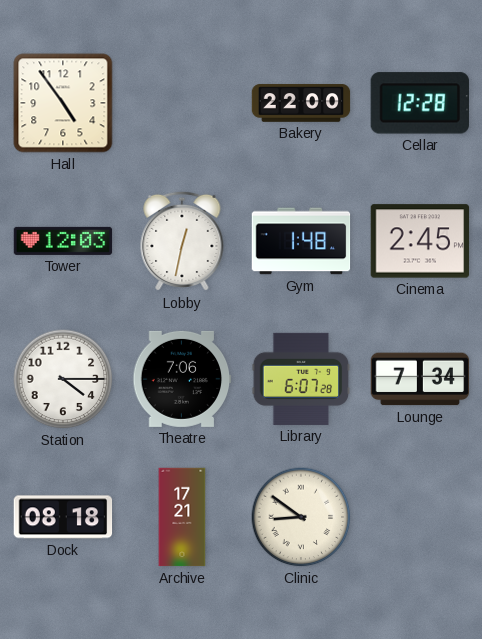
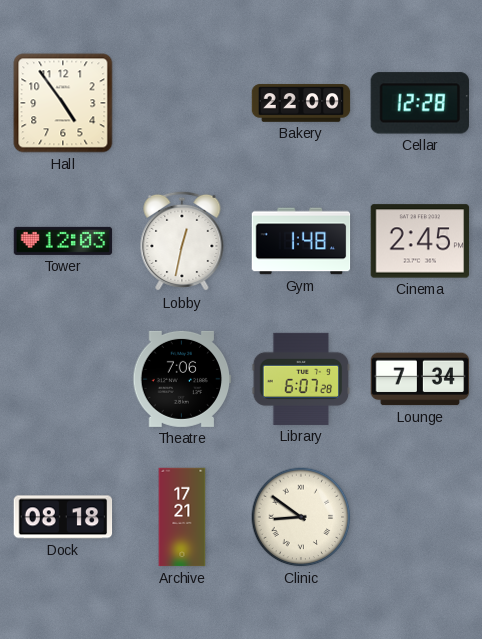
Station: 4:15 -> none
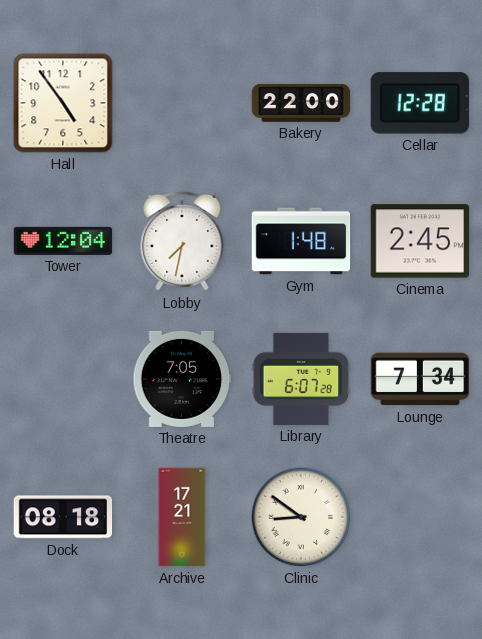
Tower: 12:03 -> 12:04
Lobby: 12:32 -> 7:32
Theatre: 7:06 -> 7:05
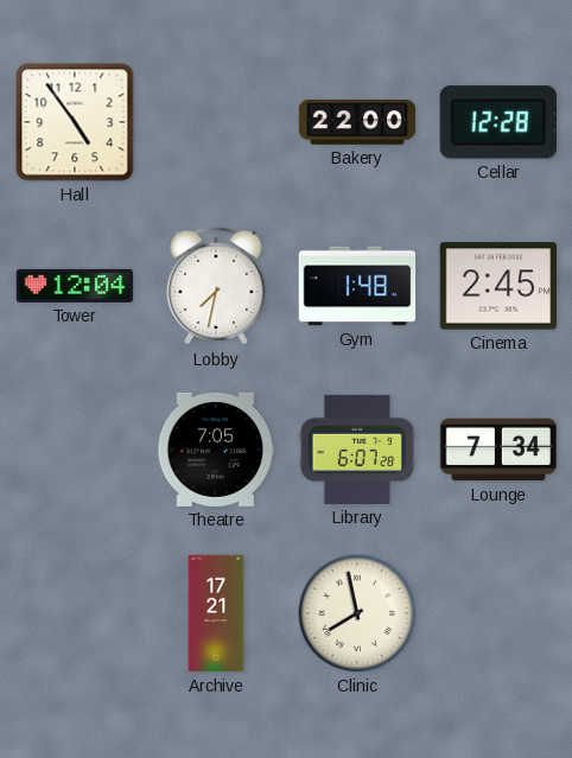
Dock: 08:18 -> none
Clinic: 8:51 -> 7:58
